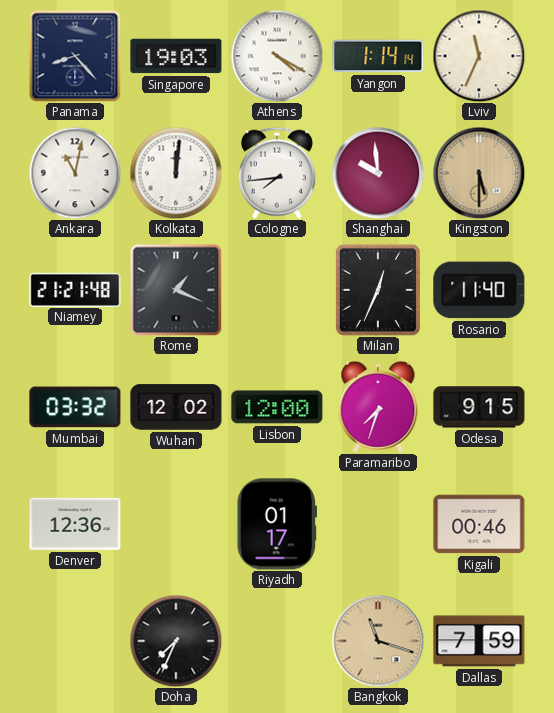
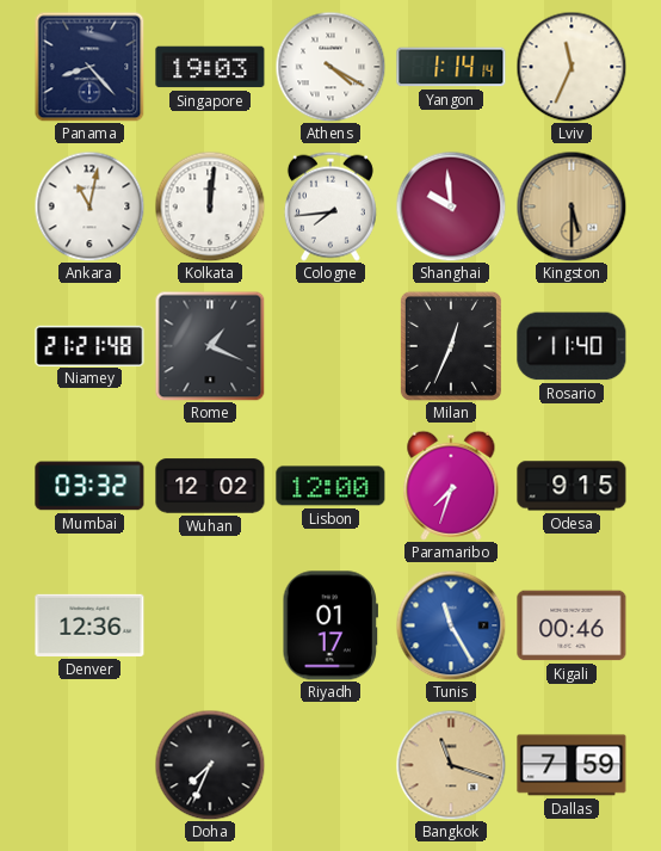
Tunis: none -> 11:25
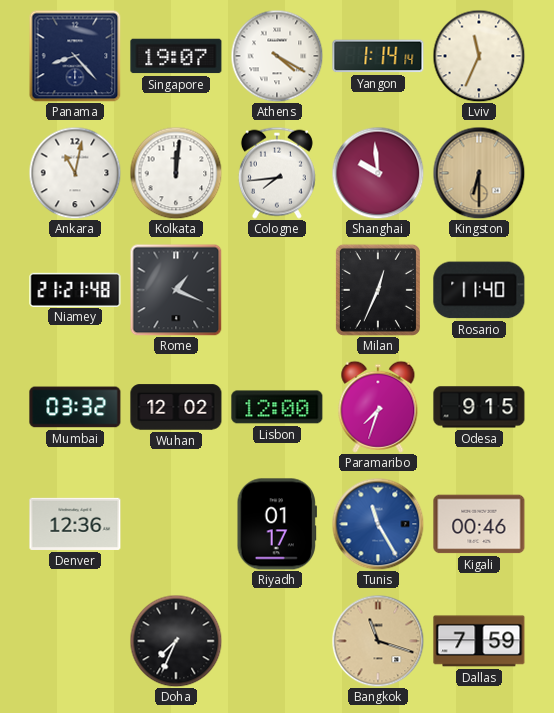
Singapore: 19:03 -> 19:07
Kingston: 5:30 -> 6:30
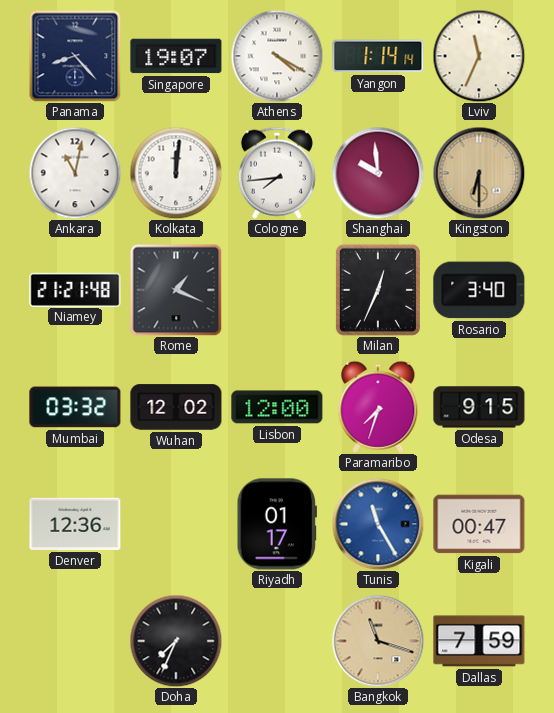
Rosario: 11:40 -> 3:40
Kigali: 00:46 -> 00:47
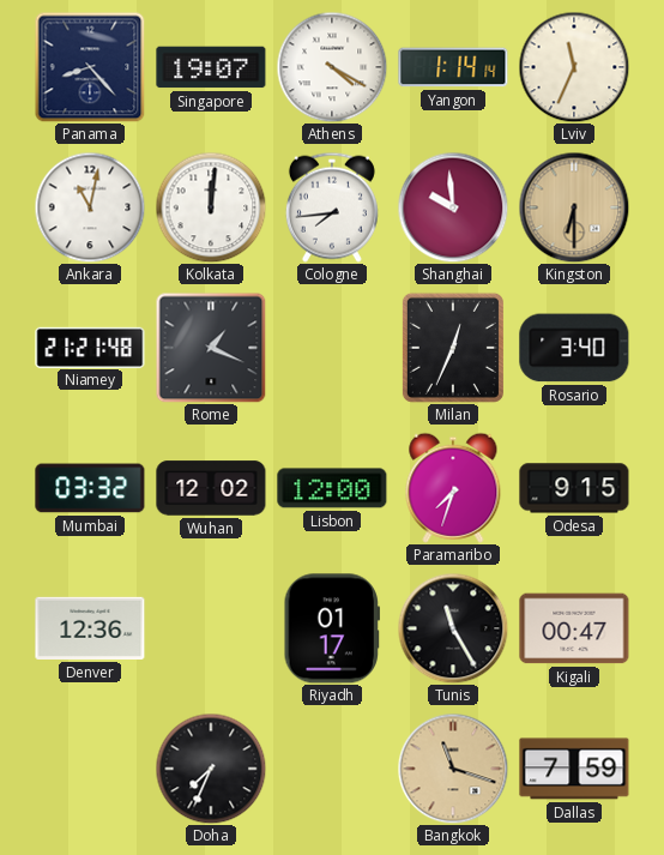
Tunis dial: blue -> black
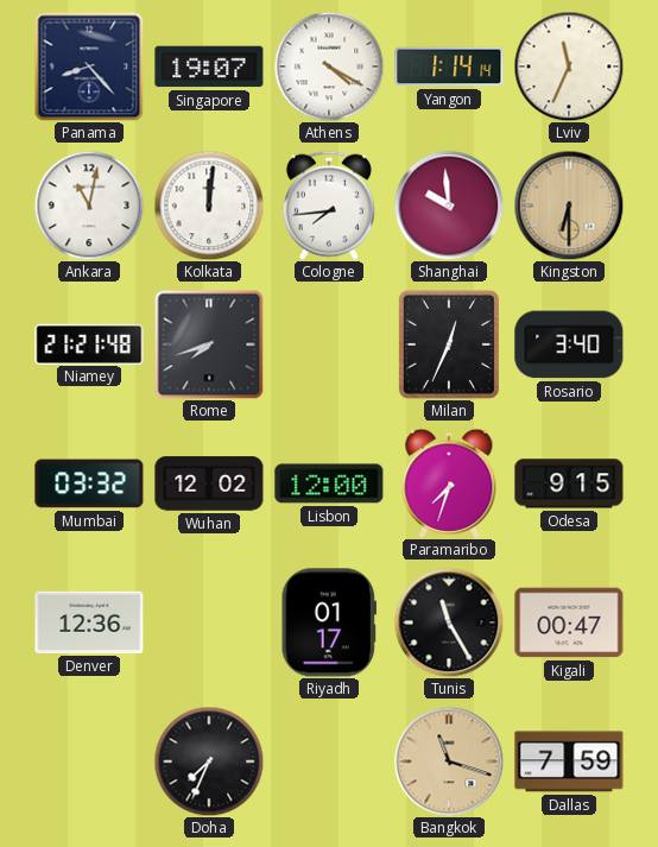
Rome: 1:19 -> 7:42
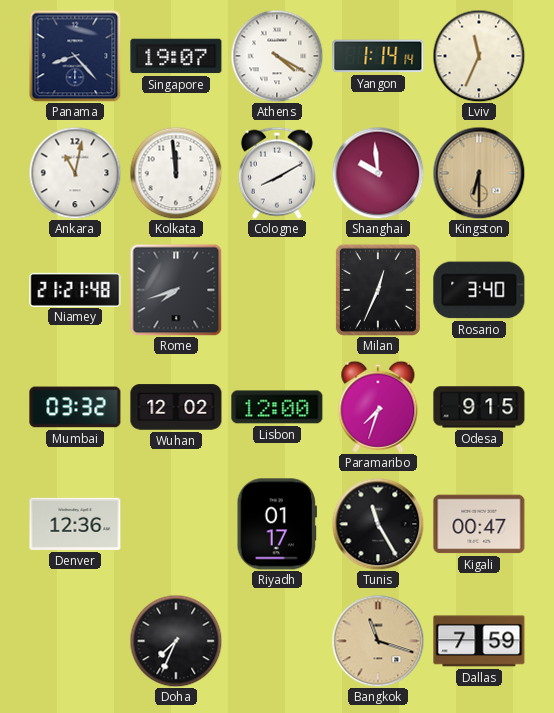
Kolkata: 12:01 -> 11:59
Cologne: 7:44 -> 8:10
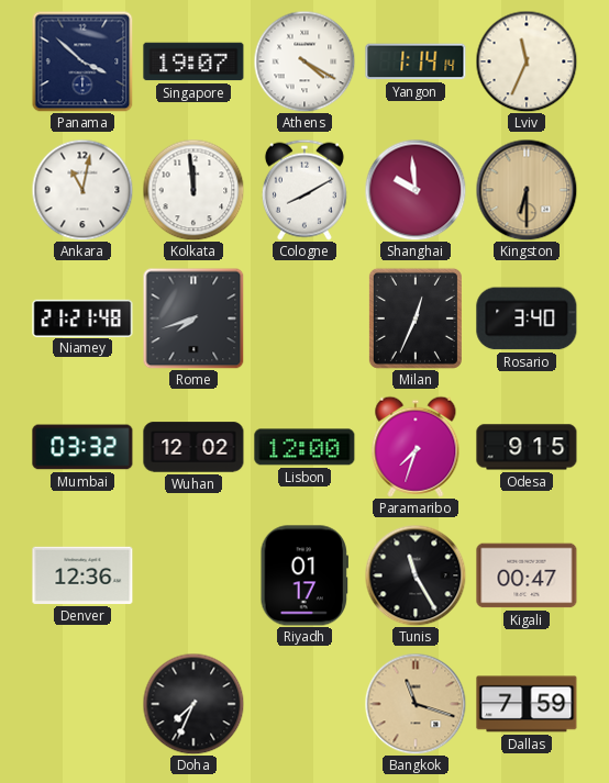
Panama: 8:23 -> 3:52
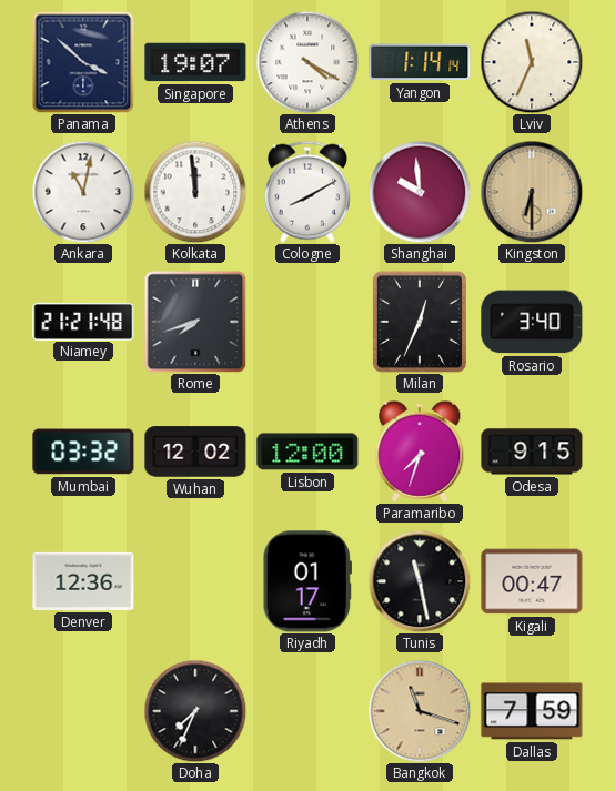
Tunis: 11:25 -> 11:28
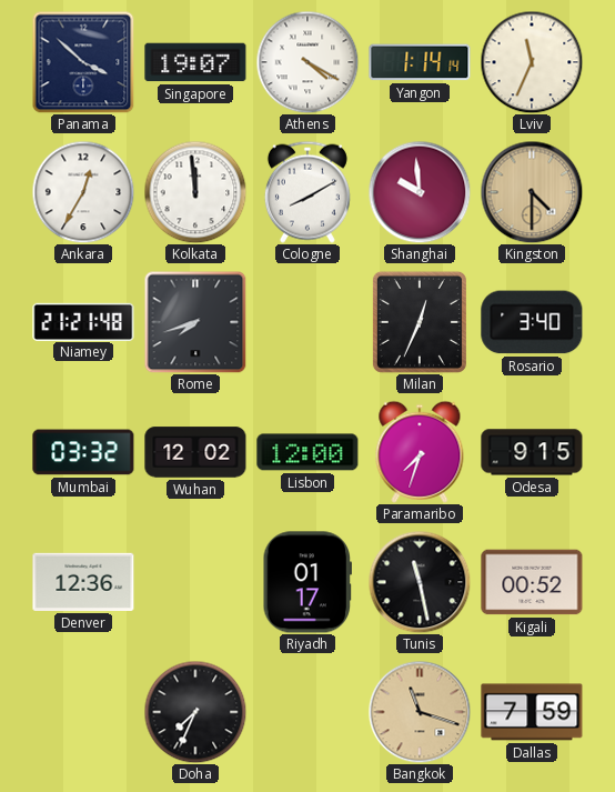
Ankara: 11:02 -> 12:35
Kingston: 6:30 -> 4:30
Kigali: 00:47 -> 00:52
